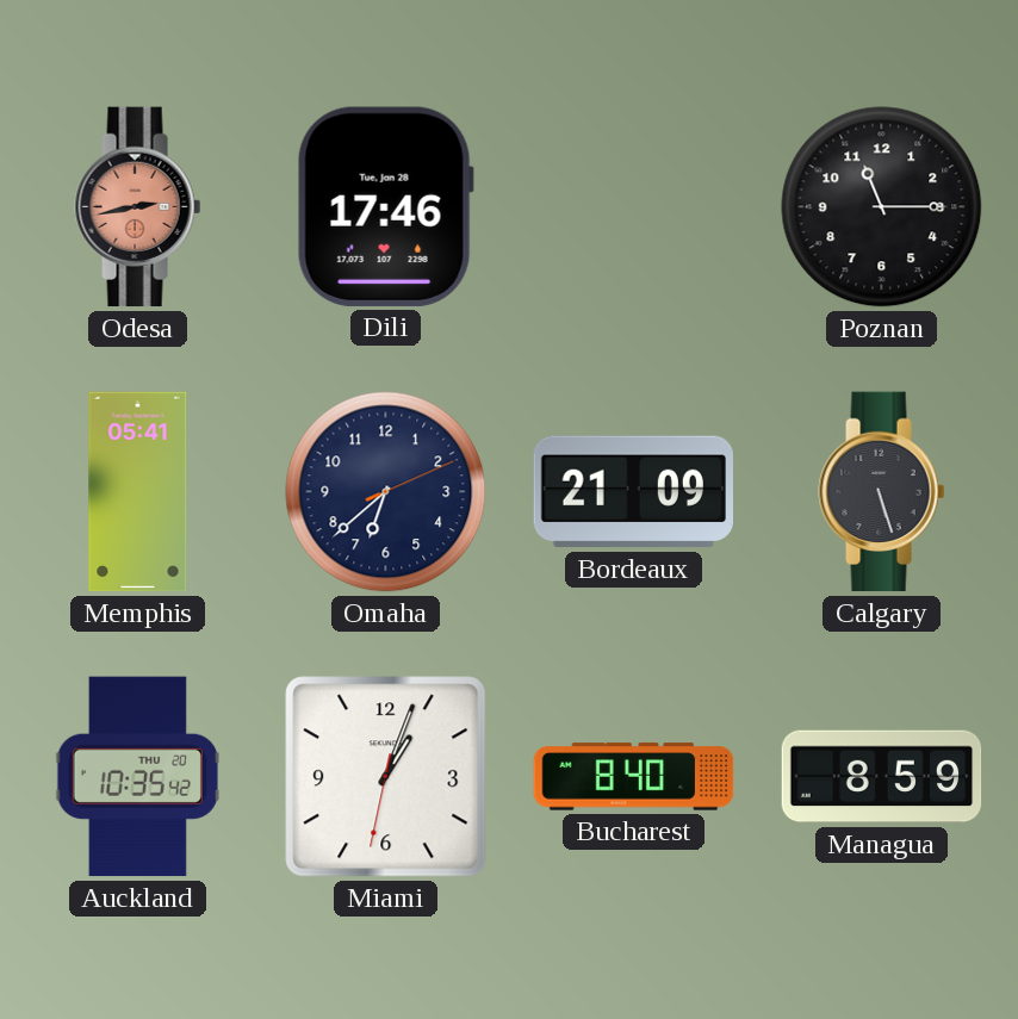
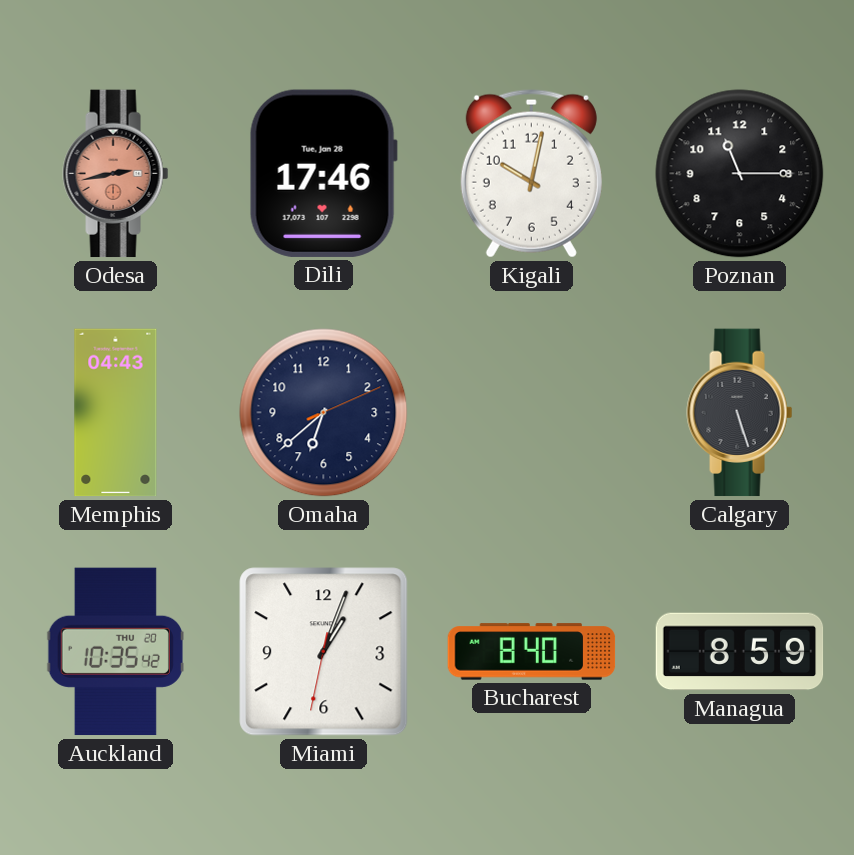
Kigali: none -> 10:02
Memphis: 05:41 -> 04:43
Bordeaux: 21:09 -> none
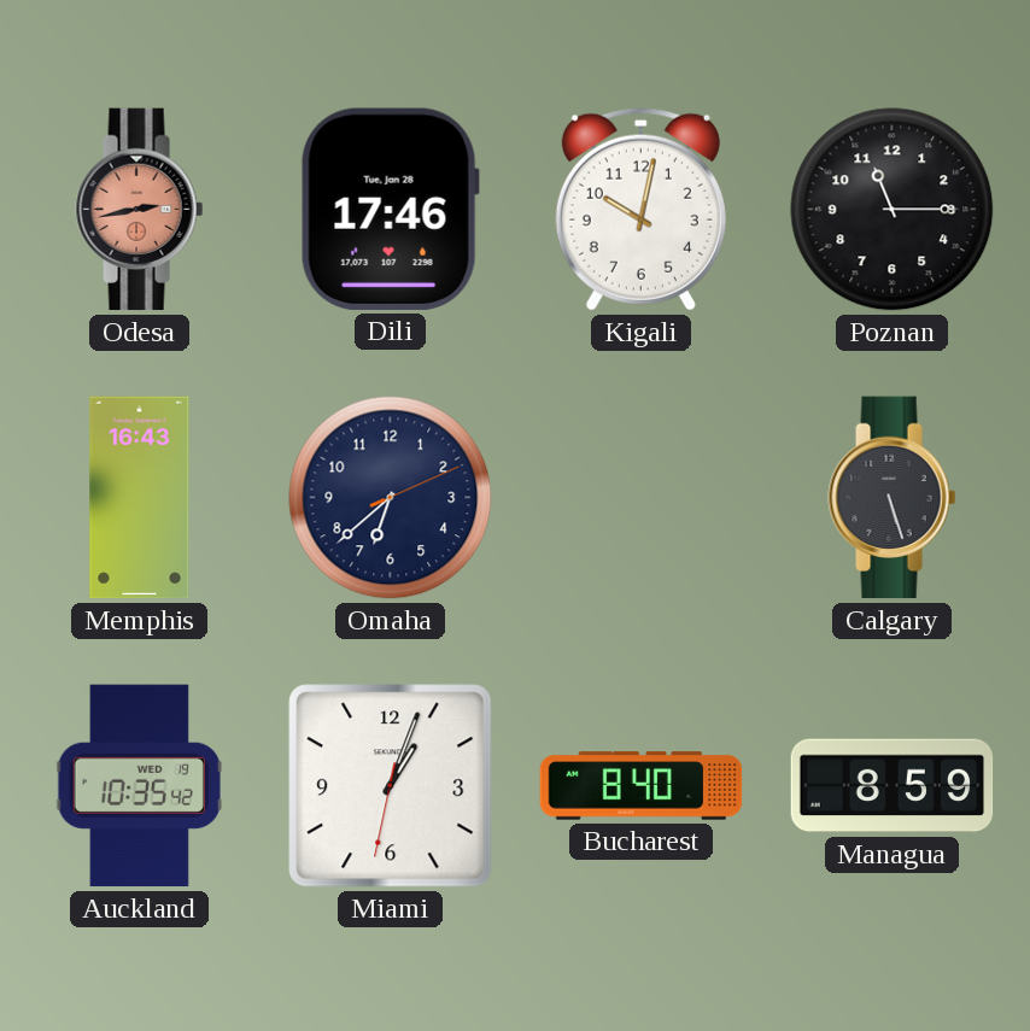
Memphis: 04:43 -> 16:43
Auckland date: THU 20 -> WED 19
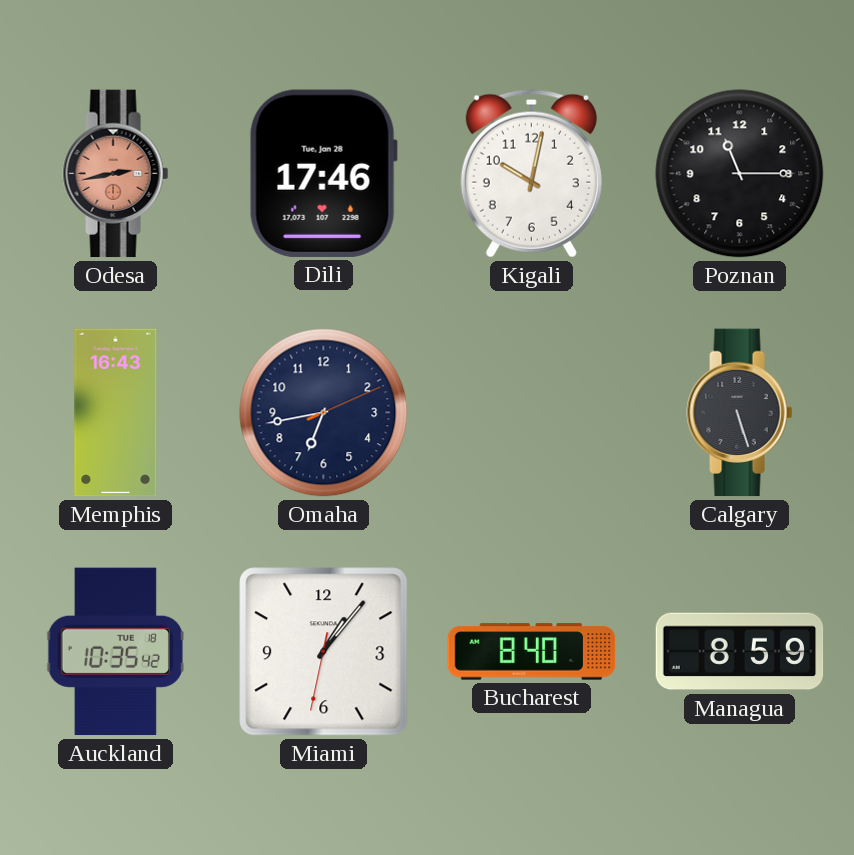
Omaha: 6:38 -> 6:43
Auckland date: WED 19 -> TUE 18
Miami: 1:03 -> 1:06
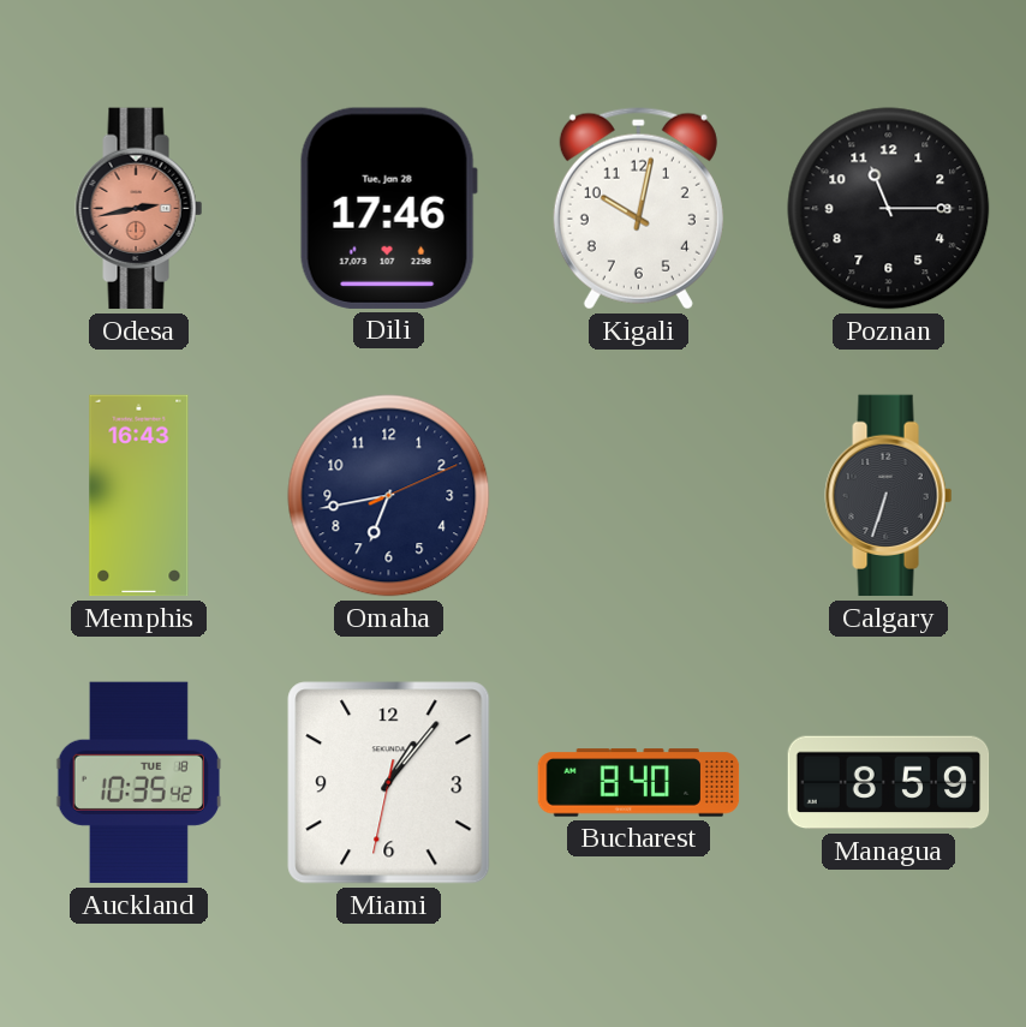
Calgary: 5:27 -> 6:33
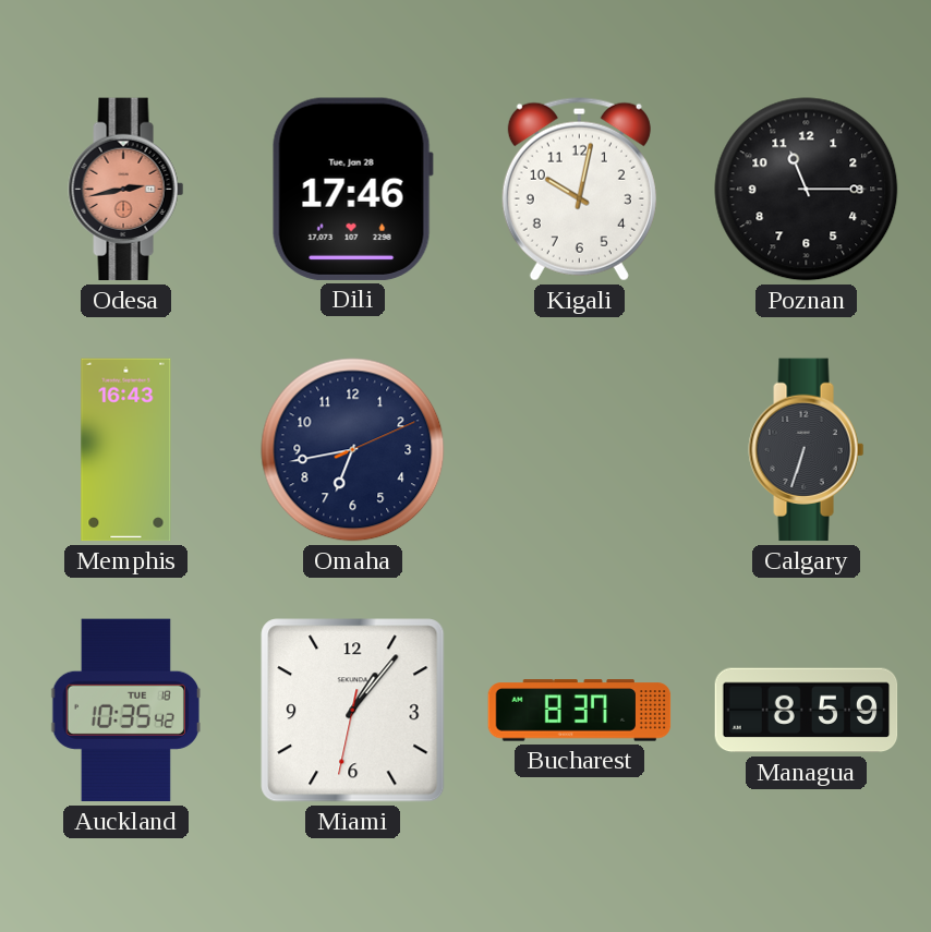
Bucharest: 8:40 -> 8:37
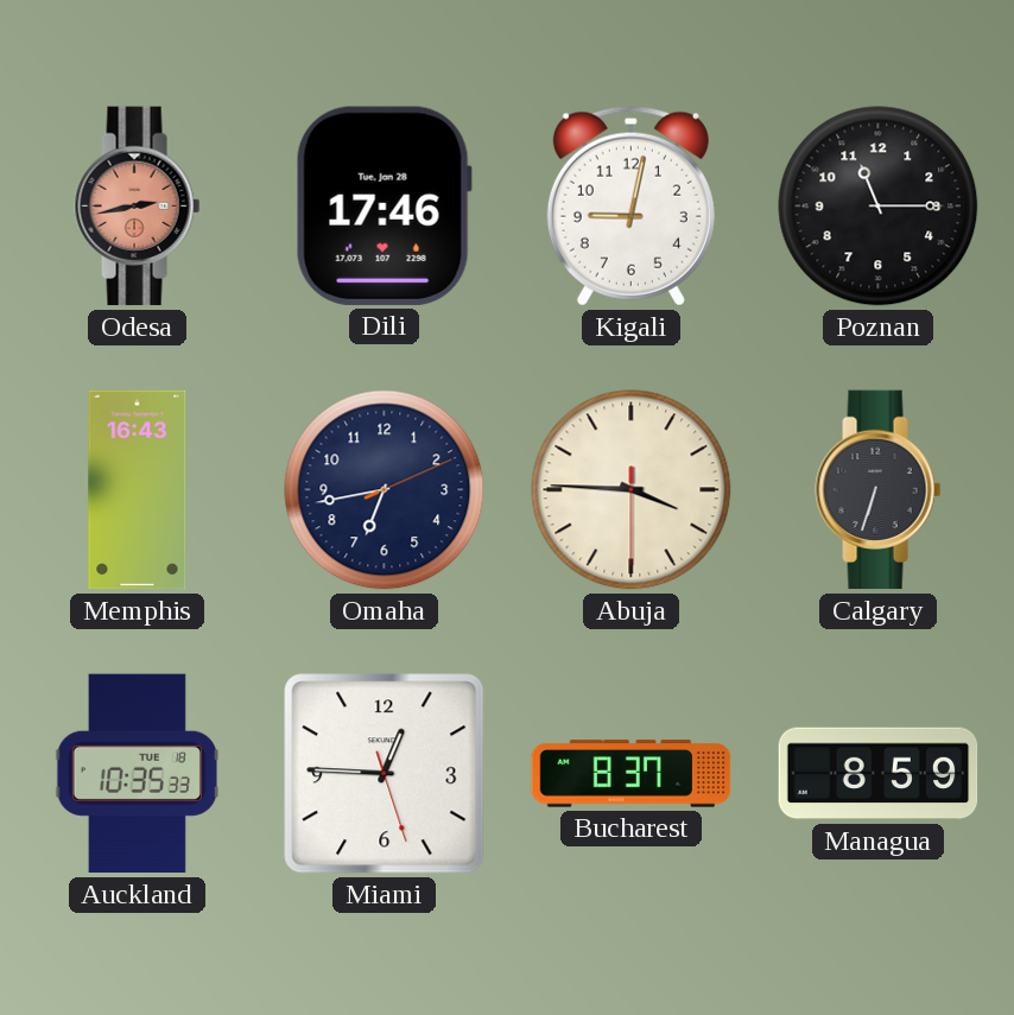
Kigali: 10:02 -> 9:02
Abuja: none -> 3:45
Auckland: 10:35:42 -> 10:35:33
Miami: 1:06 -> 12:45
